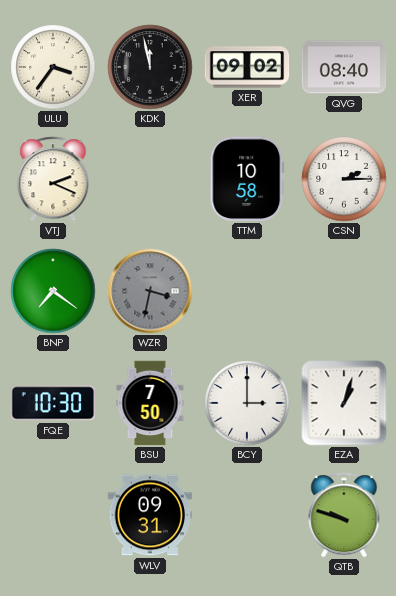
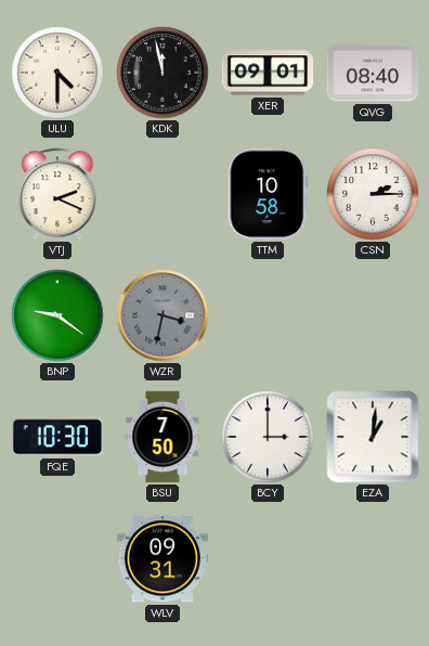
ULU: 3:36 -> 4:30
XER: 09:02 -> 09:01
BNP: 7:21 -> 9:21
EZA: 1:03 -> 1:01
QTB: 9:48 -> none
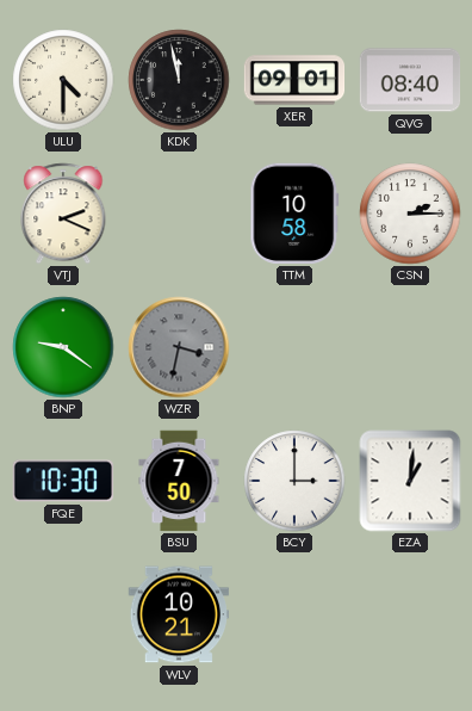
WLV: 09:31 -> 10:21
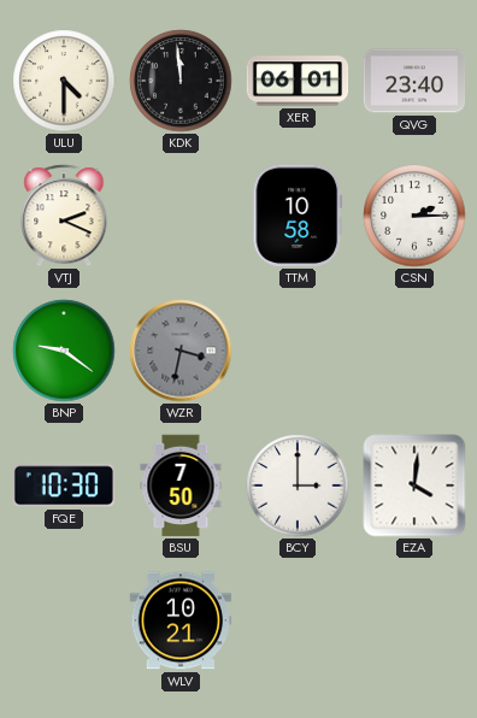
KDK: 11:58 -> 11:59
XER: 09:01 -> 06:01
QVG: 08:40 -> 23:40
EZA: 1:01 -> 4:01
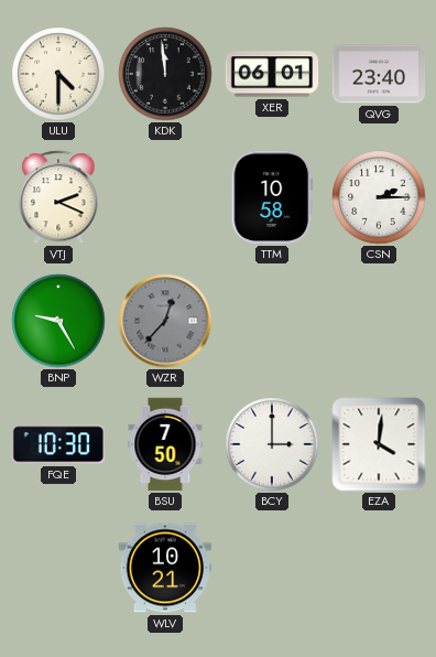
BNP: 9:21 -> 9:25
WZR: 3:32 -> 12:37
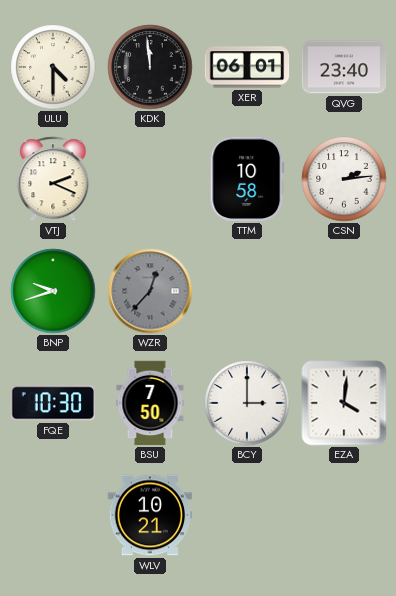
CSN: 2:15 -> 2:14
BNP: 9:25 -> 9:42
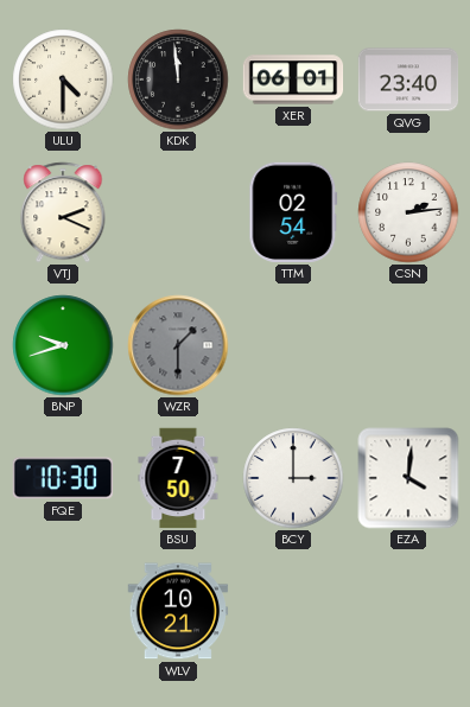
TTM: 10:58 -> 02:54
WZR: 12:37 -> 1:30
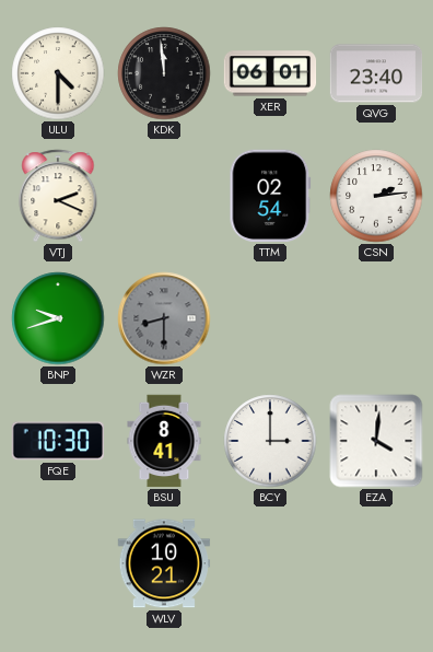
WZR: 1:30 -> 8:30
BSU: 7:50 -> 8:41
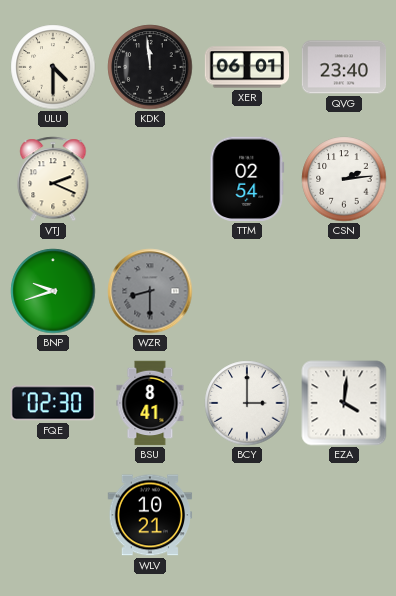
FQE: 10:30 -> 02:30
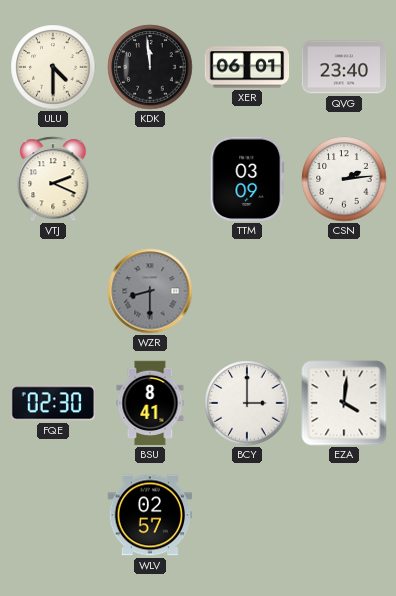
TTM: 02:54 -> 03:09
BNP: 9:42 -> none
WLV: 10:21 -> 02:57
